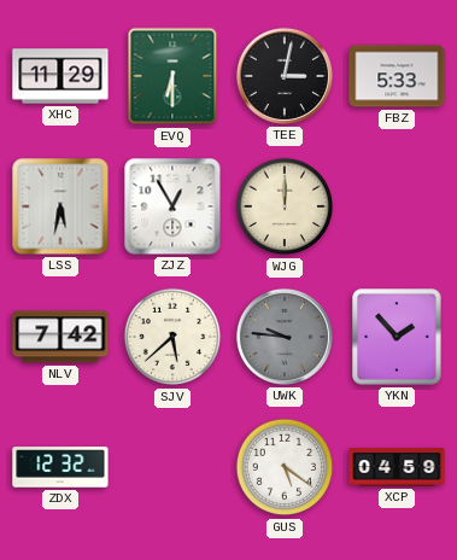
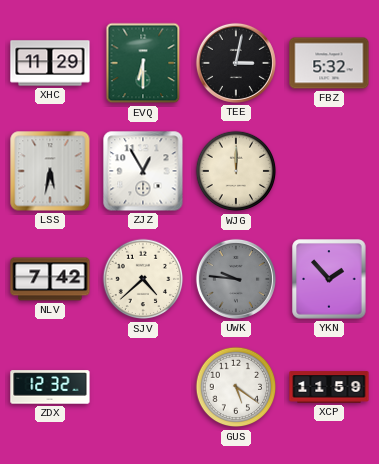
FBZ: 5:33 -> 5:32
SJV: 5:38 -> 4:38
XCP: 04:59 -> 11:59
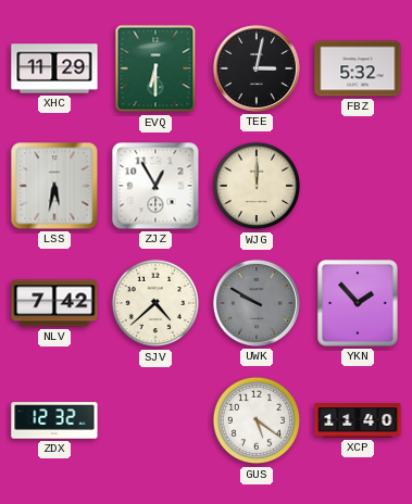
UWK: 9:46 -> 9:50
XCP: 11:59 -> 11:40
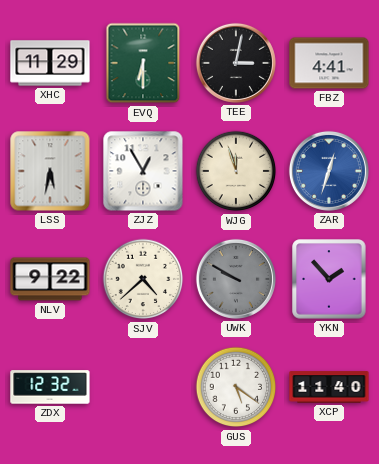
FBZ: 5:32 -> 4:41
WJG: 12:00 -> 11:57
ZAR: none -> 12:33
NLV: 7:42 -> 9:22
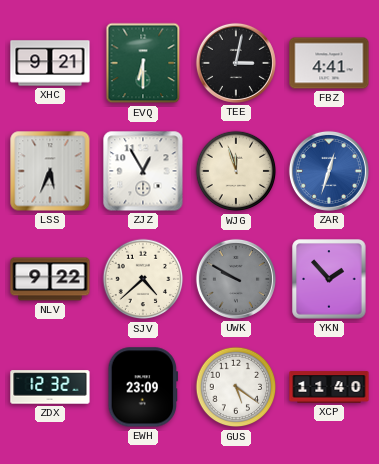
XHC: 11:29 -> 9:21
LSS: 5:32 -> 5:34
EWH: none -> 23:09
